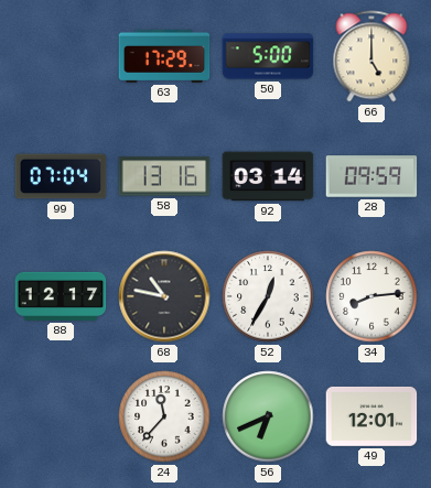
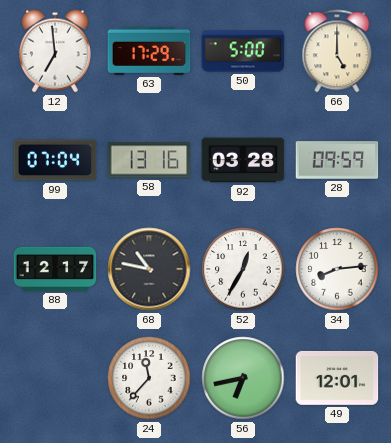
12: none -> 6:59
92: 03:14 -> 03:28
56: 6:41 -> 6:43
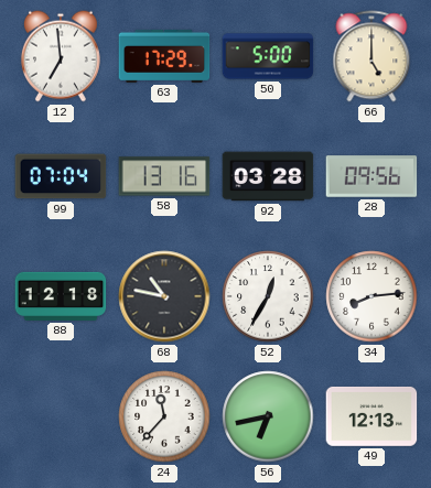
28: 09:59 -> 09:56
88: 12:17 -> 12:18
49: 12:01 -> 12:13
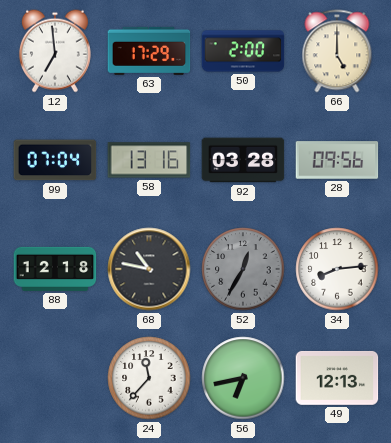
50: 5:00 -> 2:00
52 dial: white -> grey
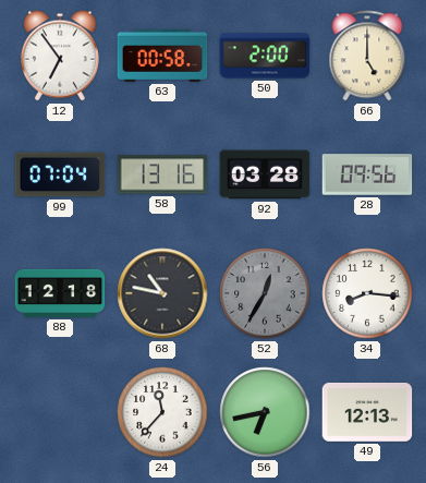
12: 6:59 -> 6:54
63: 17:29 -> 00:58
34: 8:14 -> 8:16
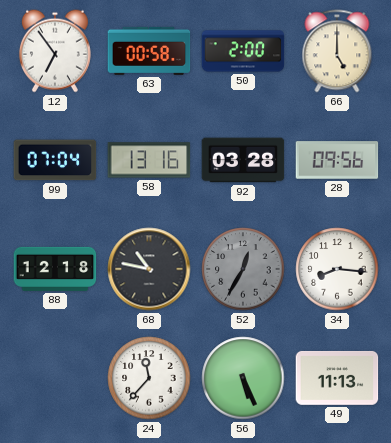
56: 6:43 -> 5:26
49: 12:13 -> 11:13
